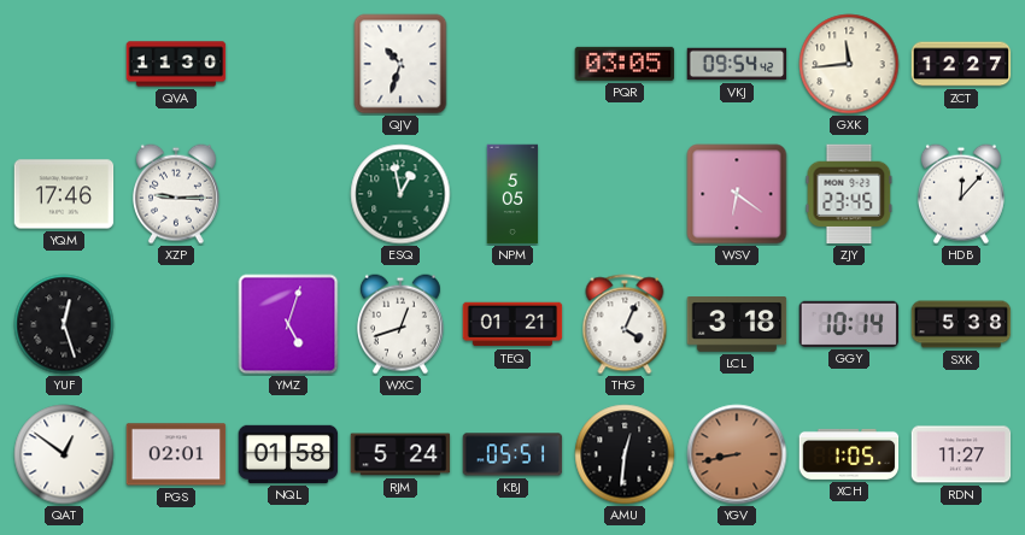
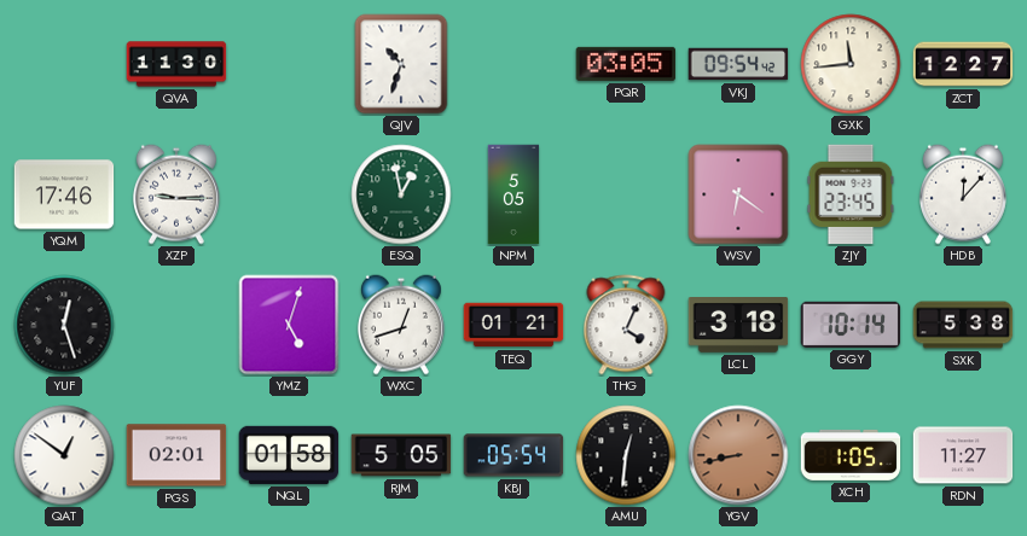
RJM: 5:24 -> 5:05
KBJ: 05:51 -> 05:54
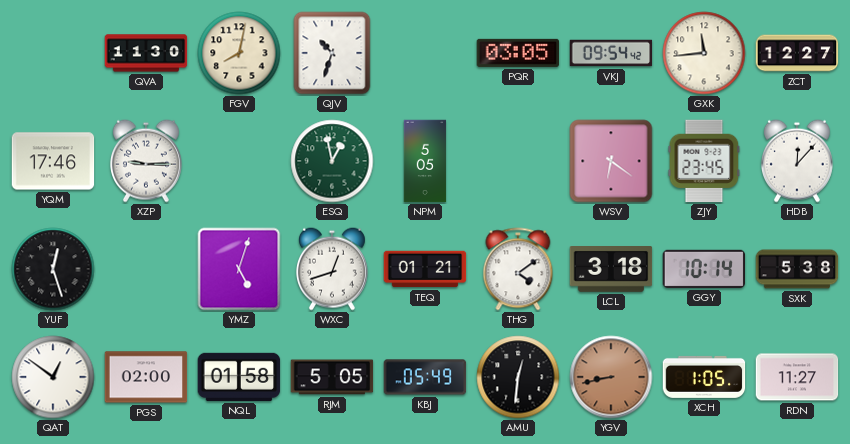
FGV: none -> 8:02
THG: 4:04 -> 4:09
PGS: 02:01 -> 02:00
KBJ: 05:54 -> 05:49
